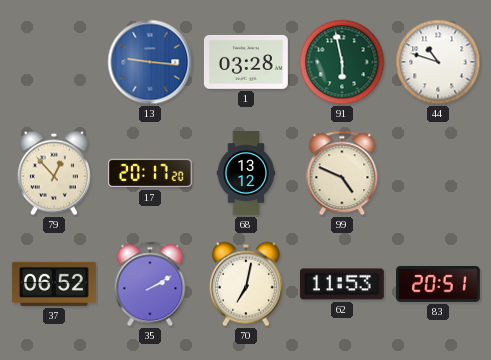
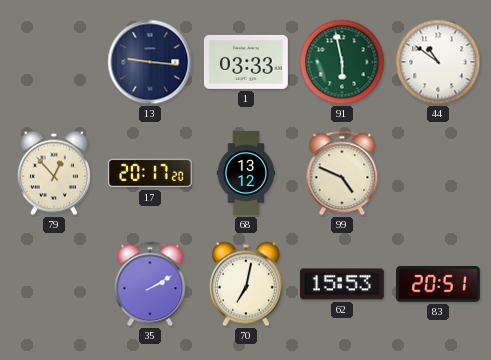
13 dial: blue -> navy
1: 03:28 -> 03:33
44: 10:48 -> 10:51
37: 06:52 -> none
62: 11:53 -> 15:53
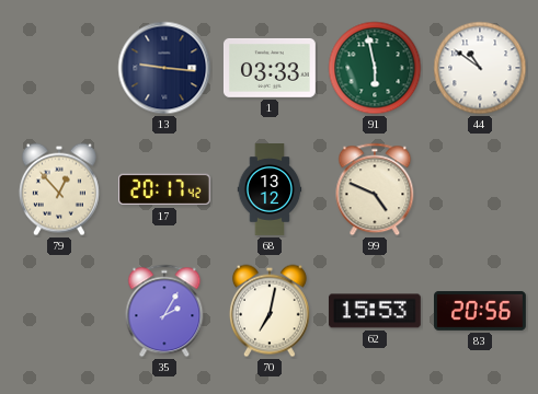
17: 20:17:20 -> 20:17:42
35: 2:10 -> 2:05
83: 20:51 -> 20:56
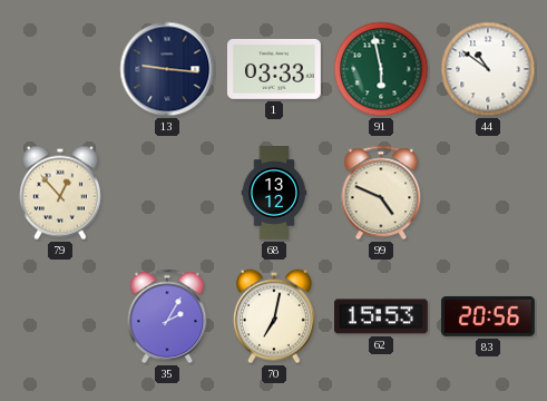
17: 20:17 -> none
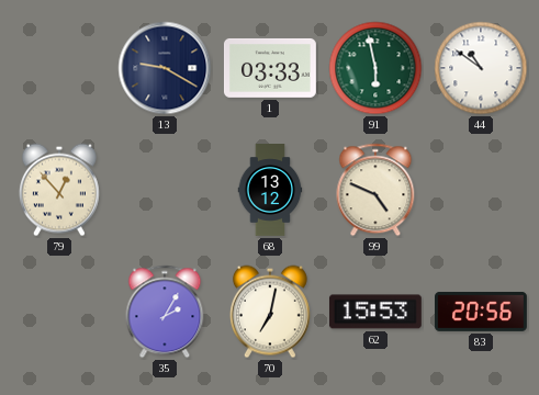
13: 9:16 -> 9:20
